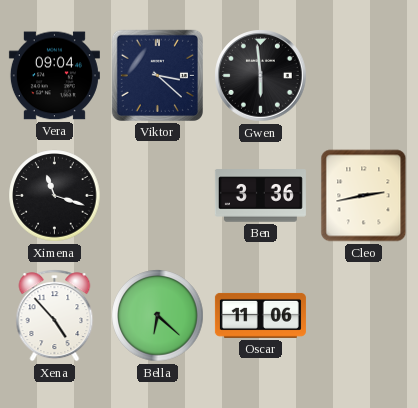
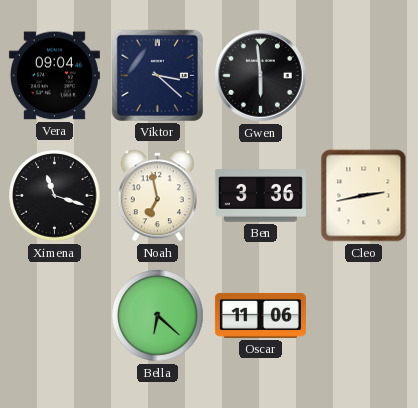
Noah: none -> 6:58
Xena: 4:53 -> none
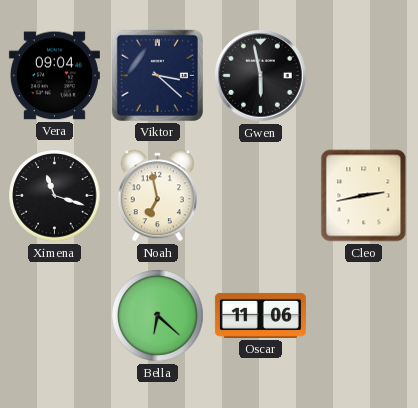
Gwen: 5:59 -> 5:58
Ben: 3:36 -> none
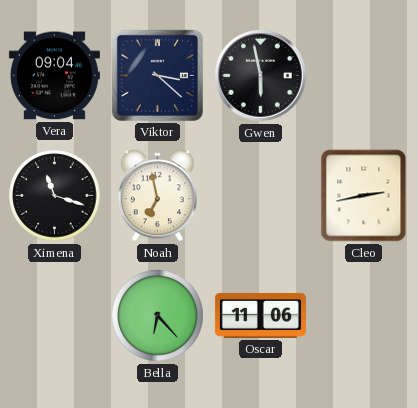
Bella: 6:22 -> 6:23
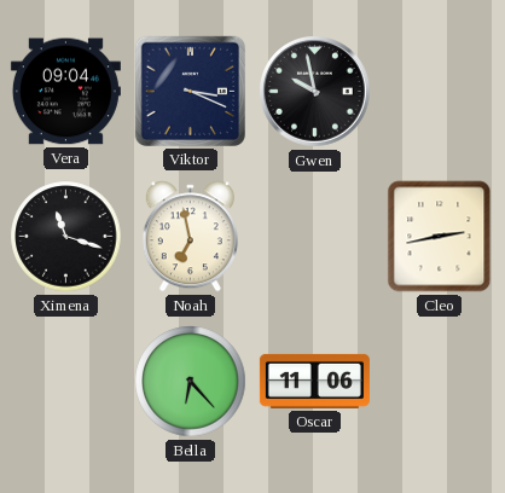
Viktor: 3:22 -> 3:19
Gwen: 5:58 -> 9:58
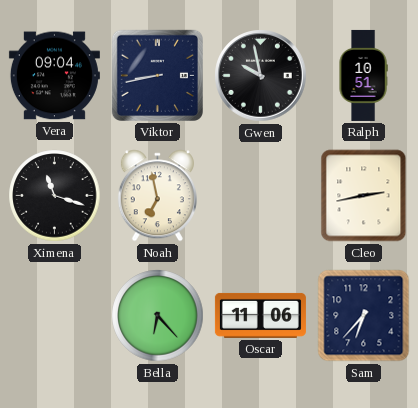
Viktor: 3:19 -> 8:43
Ralph: none -> 10:51
Sam: none -> 6:37
